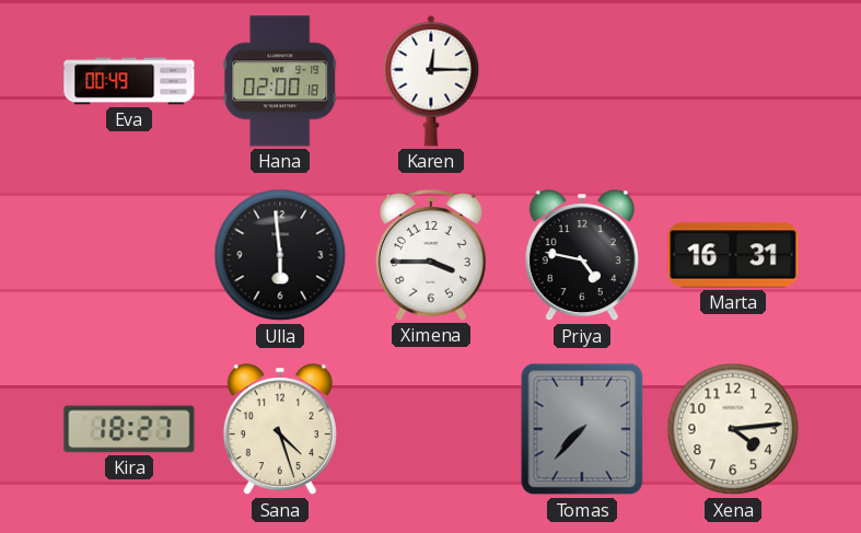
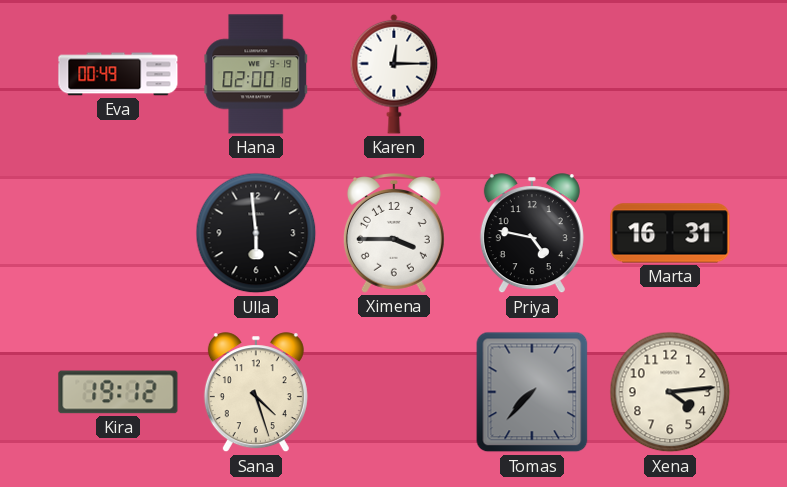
Kira: 18:27 -> 19:12
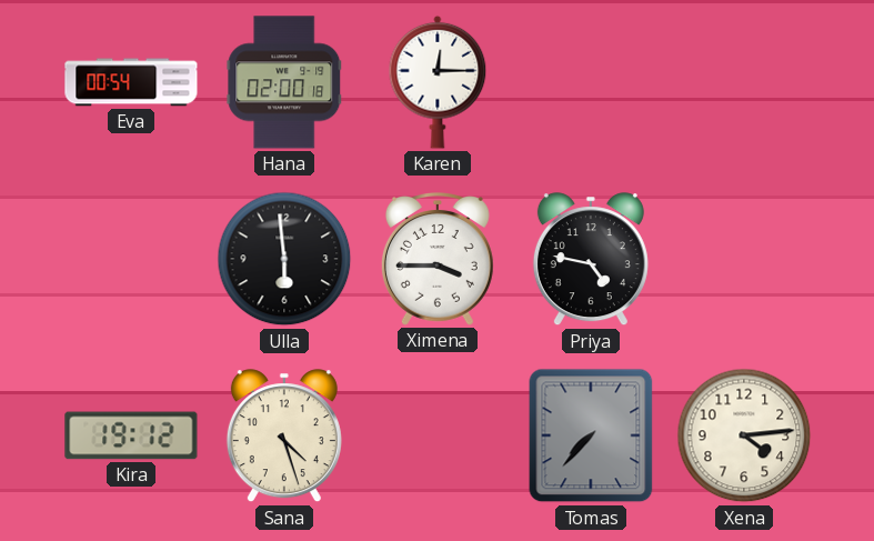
Eva: 00:49 -> 00:54
Marta: 16:31 -> none
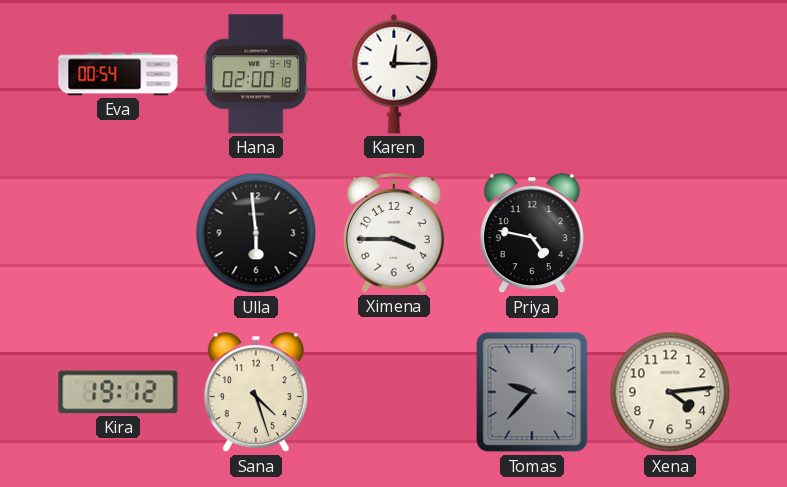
Tomas: 7:37 -> 9:37
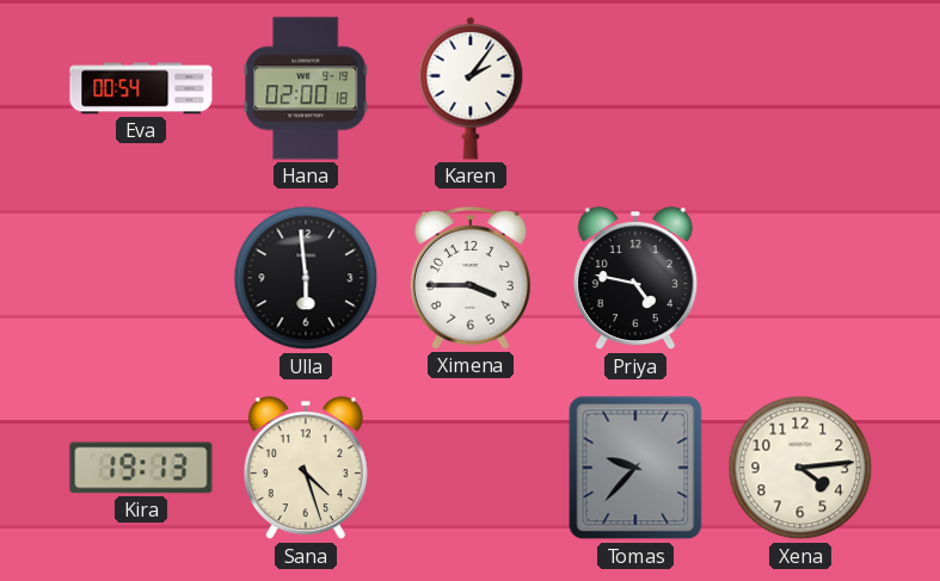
Karen: 12:15 -> 2:06
Kira: 19:12 -> 19:13
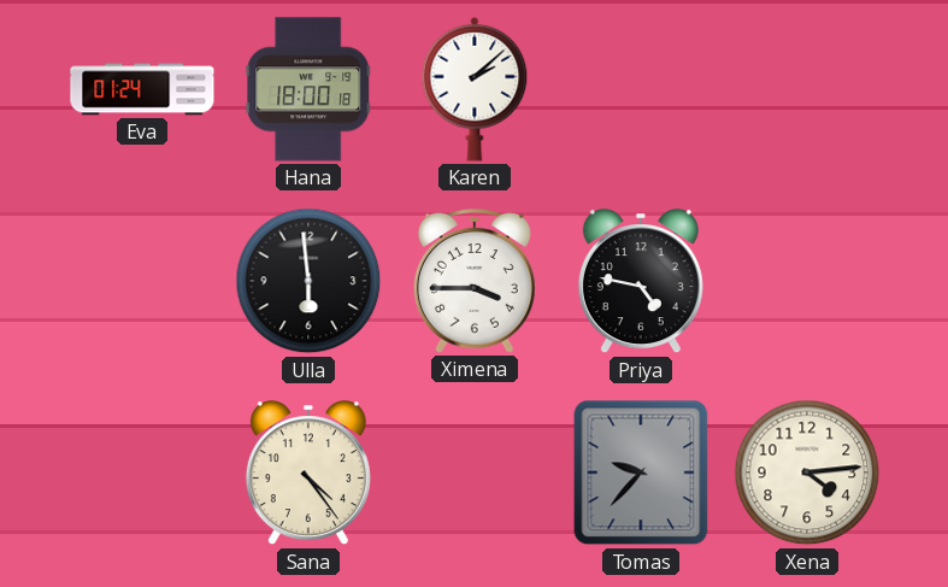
Eva: 00:54 -> 01:24
Hana: 02:00 -> 18:00
Karen: 2:06 -> 2:08
Kira: 19:13 -> none
Sana: 4:27 -> 4:24
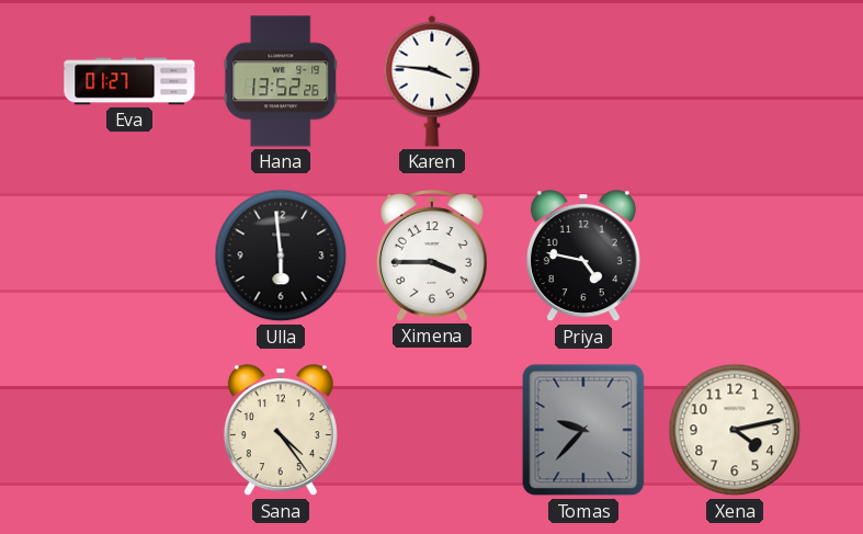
Eva: 01:24 -> 01:27
Hana: 18:00 -> 13:52
Karen: 2:08 -> 3:46
Xena: 4:14 -> 4:13
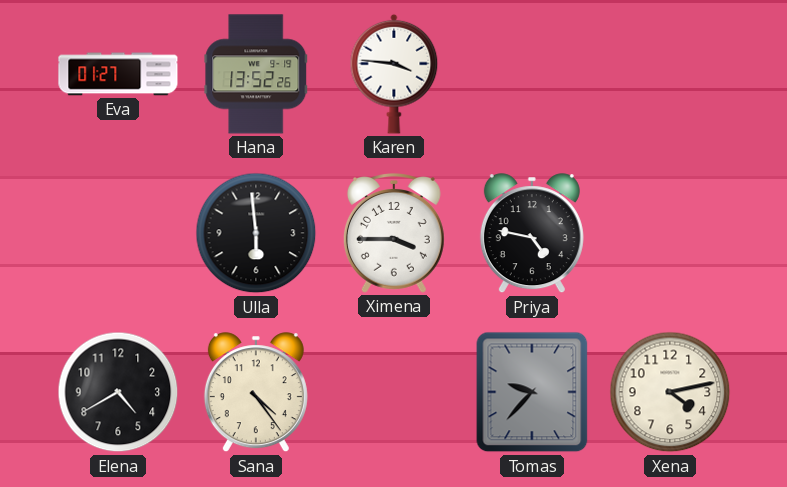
Elena: none -> 4:40
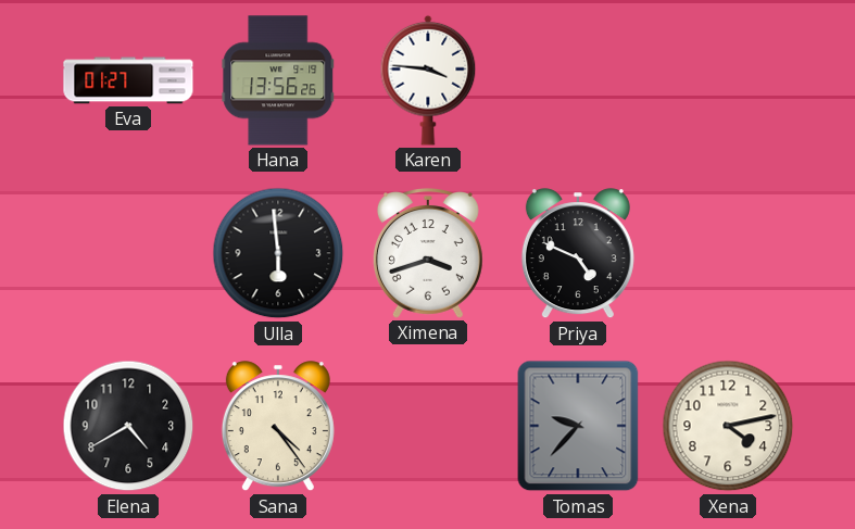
Hana: 13:52 -> 13:56
Ximena: 3:45 -> 3:42
Priya: 4:47 -> 4:49
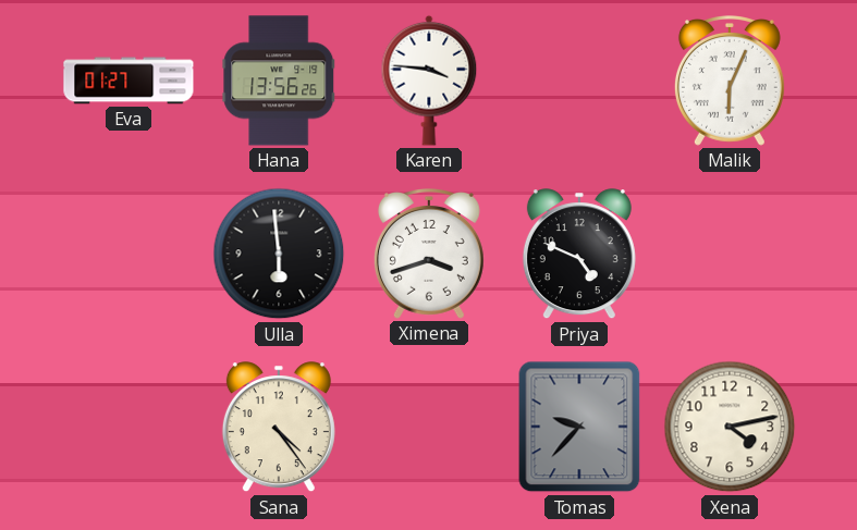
Malik: none -> 6:04
Elena: 4:40 -> none
